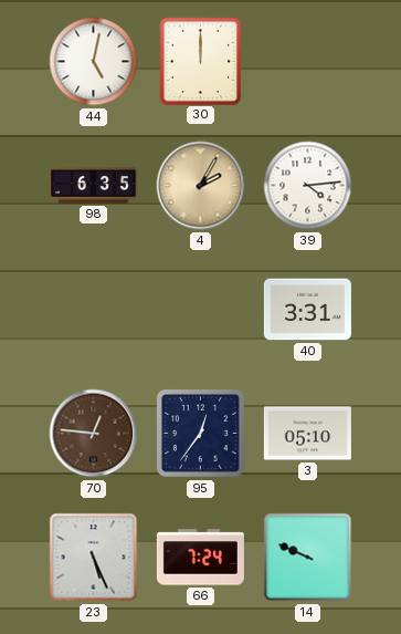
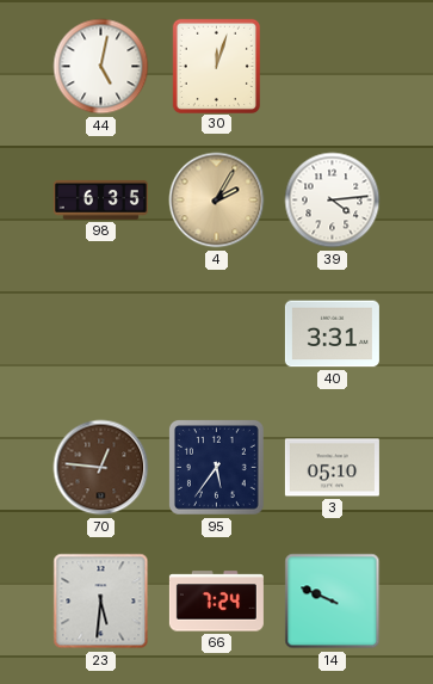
30: 12:00 -> 12:03
95: 12:36 -> 5:36
23: 5:26 -> 5:31
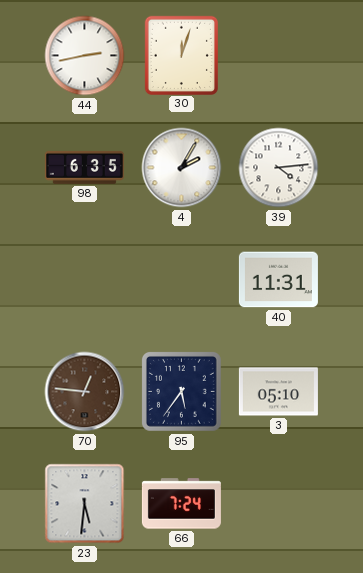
44: 5:02 -> 2:43
4 dial: champagne -> white
40: 3:31 -> 11:31
14: 9:49 -> none
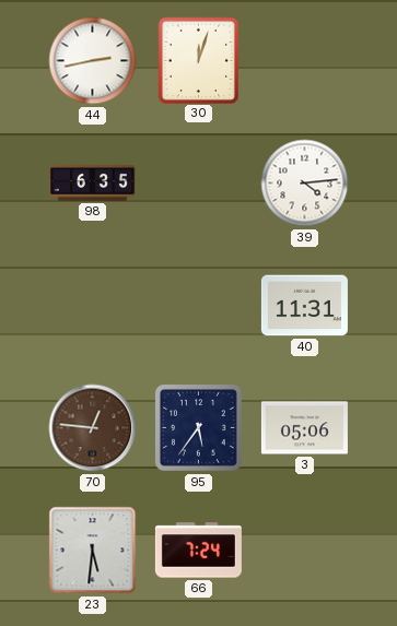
4: 2:05 -> none
3: 05:10 -> 05:06
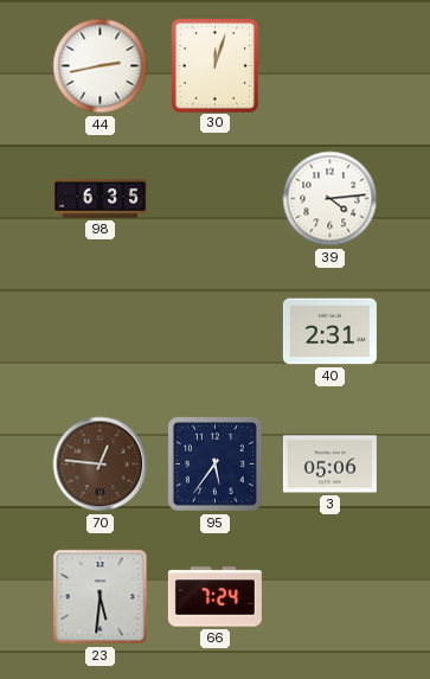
40: 11:31 -> 2:31
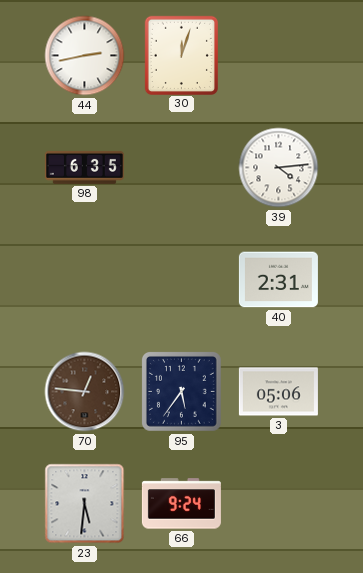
66: 7:24 -> 9:24
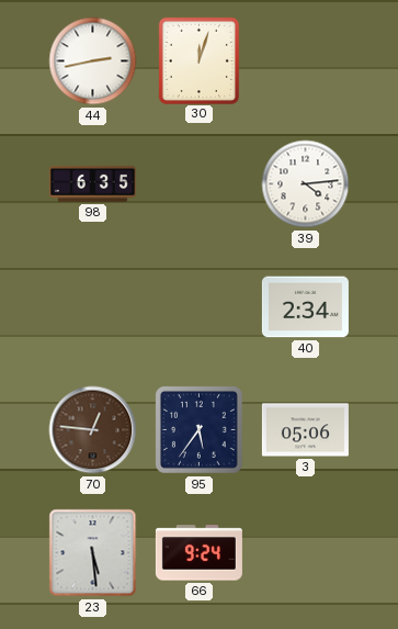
40: 2:31 -> 2:34
23: 5:31 -> 5:29
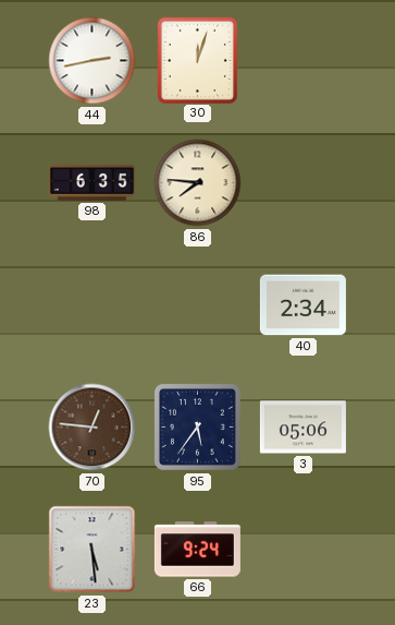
86: none -> 7:46
39: 4:14 -> none
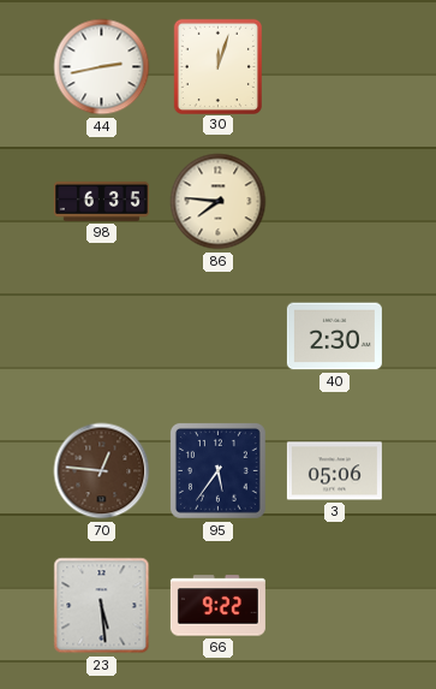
40: 2:34 -> 2:30
66: 9:24 -> 9:22
